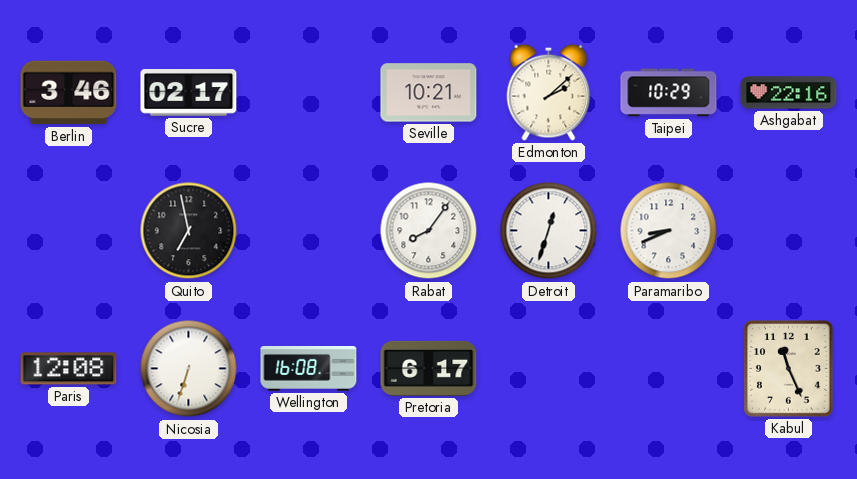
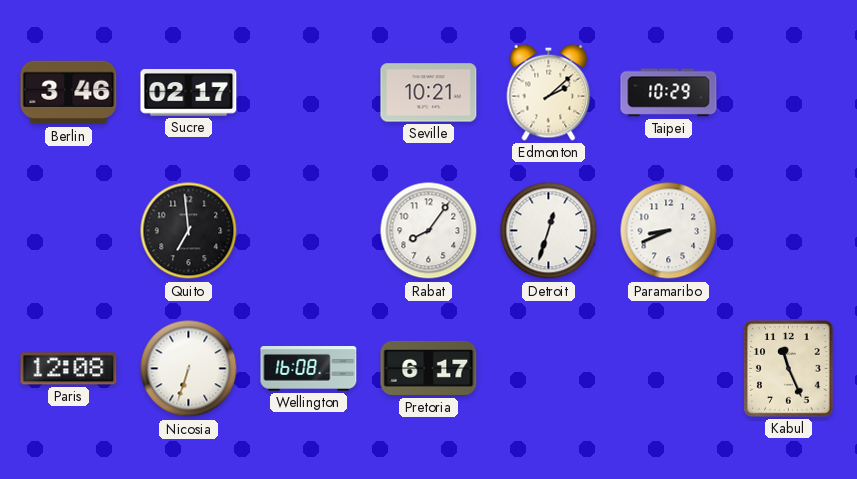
Ashgabat: 22:16 -> none
Quito: 6:58 -> 6:59
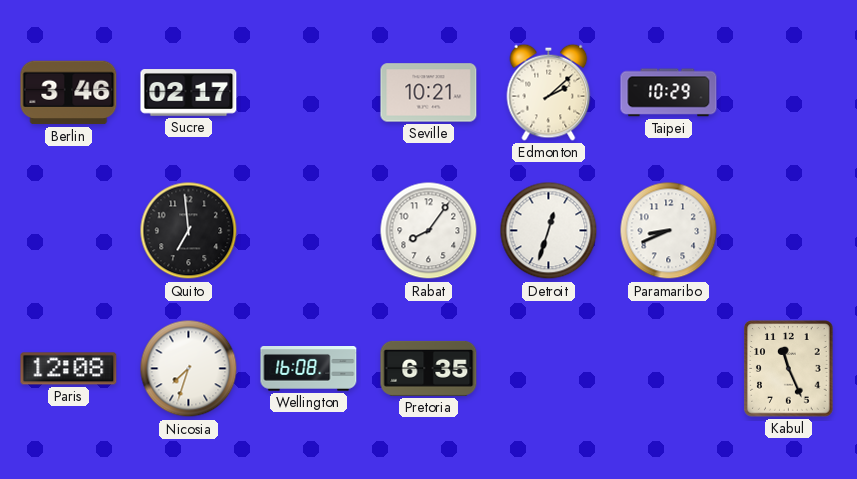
Nicosia: 6:33 -> 7:33
Pretoria: 6:17 -> 6:35
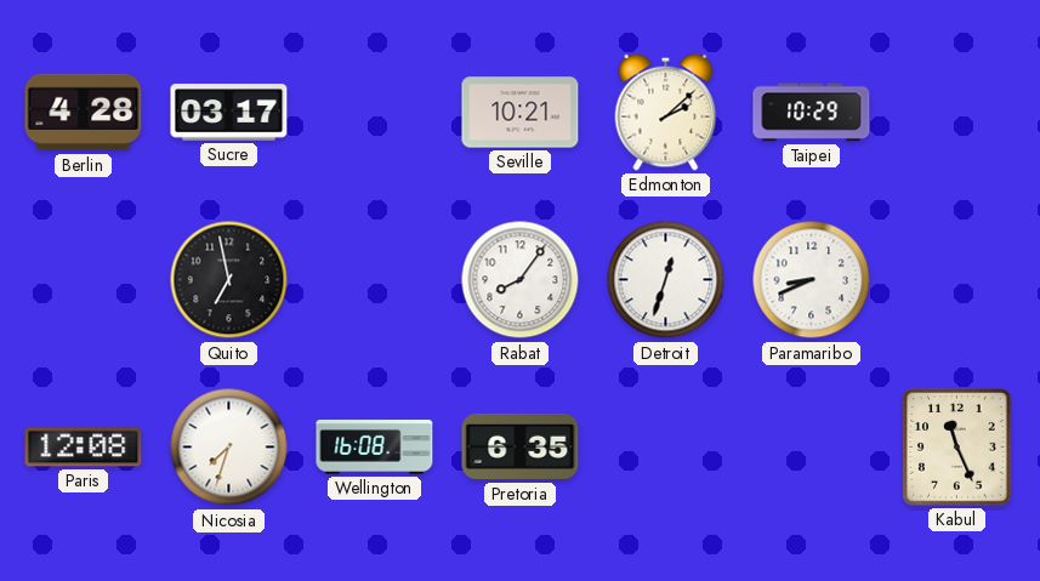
Berlin: 3:46 -> 4:28
Sucre: 02:17 -> 03:17
Quito: 6:59 -> 6:58
